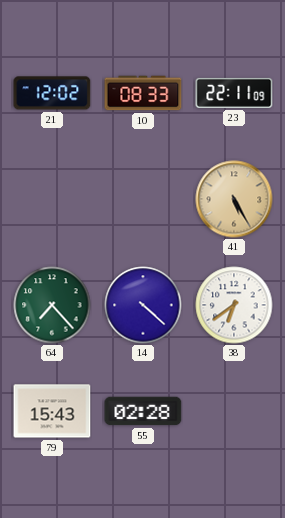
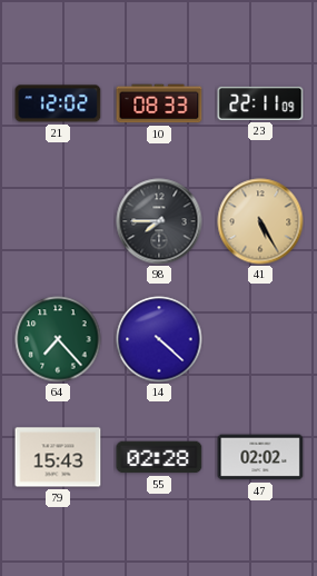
98: none -> 7:45
38: 6:39 -> none
47: none -> 02:02
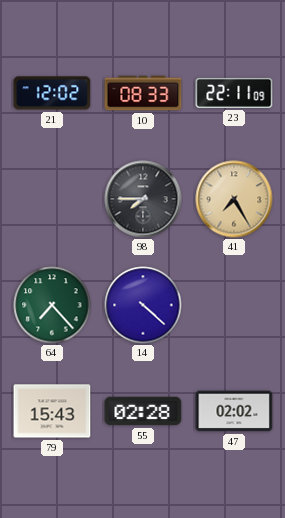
41: 5:25 -> 7:25
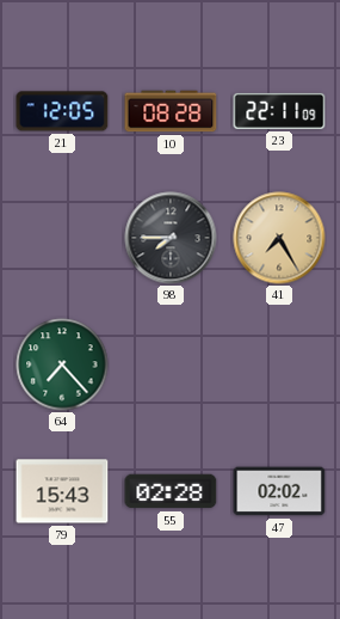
21: 12:02 -> 12:05
10: 08:33 -> 08:28
14: 4:22 -> none
